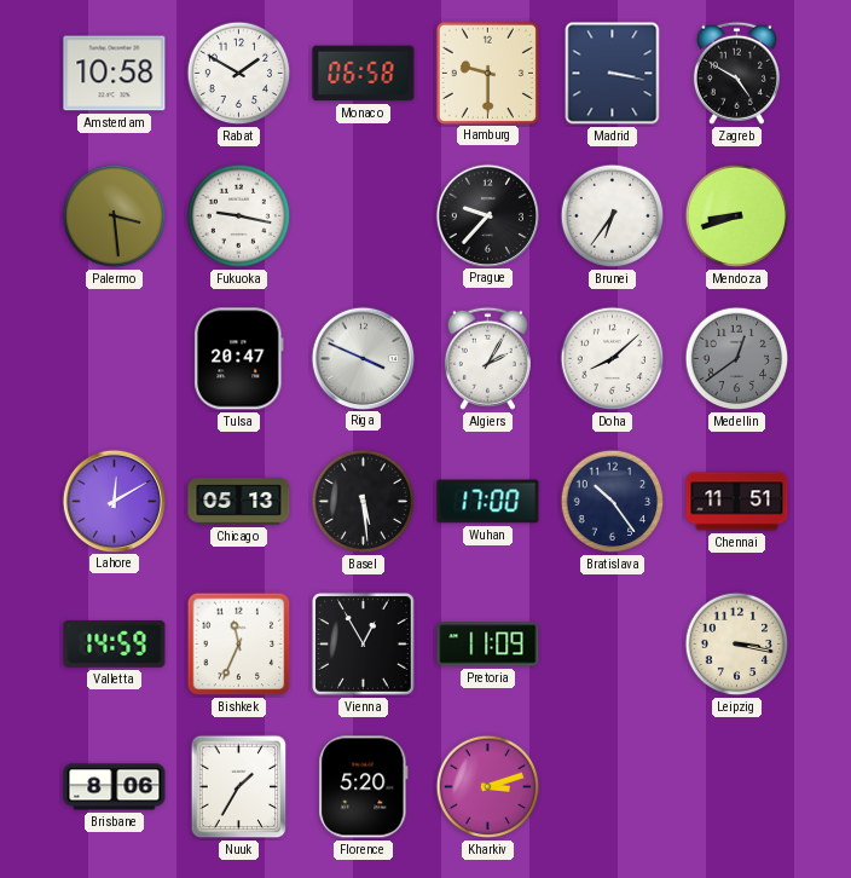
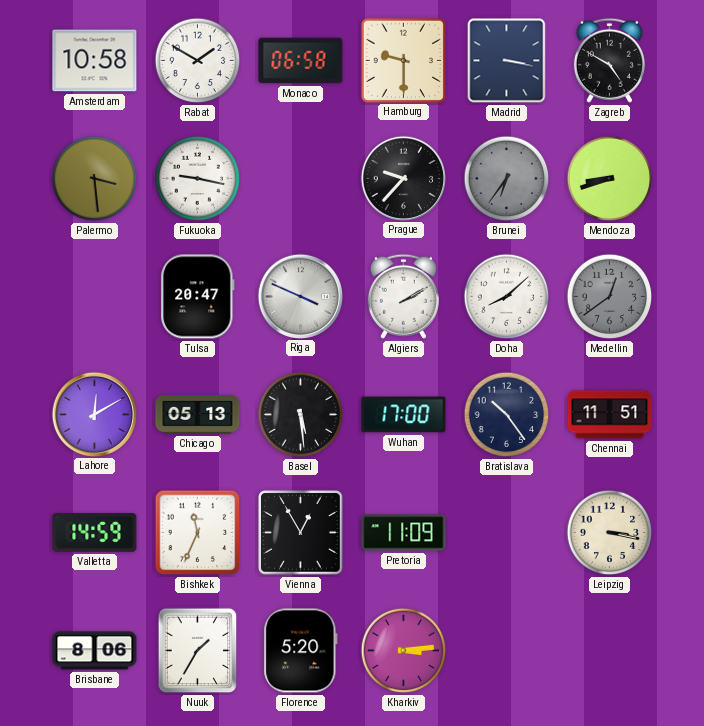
Brunei dial: white -> grey
Algiers: 2:05 -> 2:10
Kharkiv: 3:12 -> 3:14
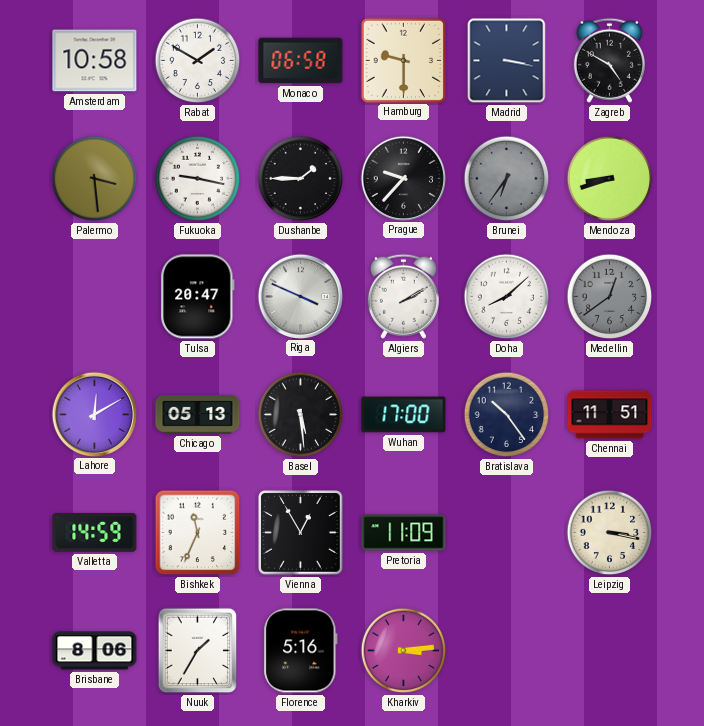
Dushanbe: none -> 1:45
Florence: 5:20 -> 5:16
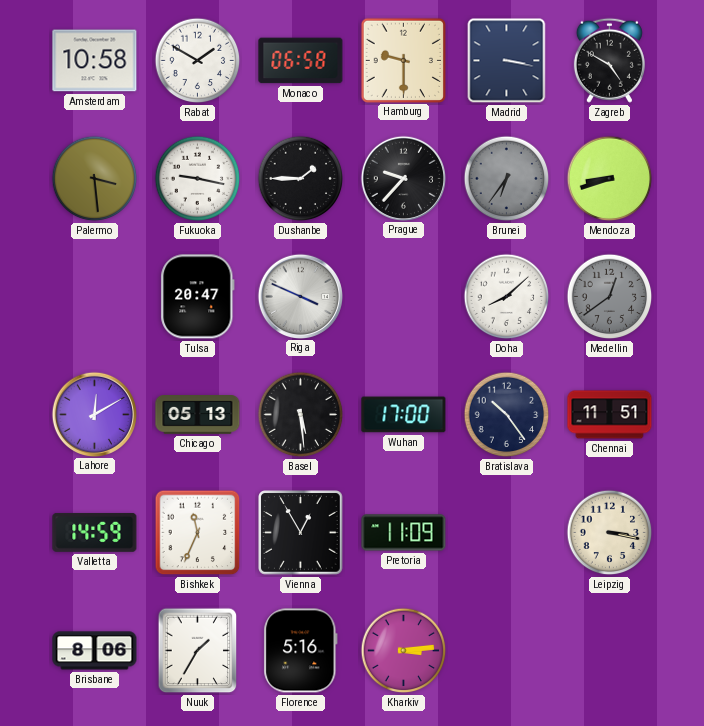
Algiers: 2:10 -> none
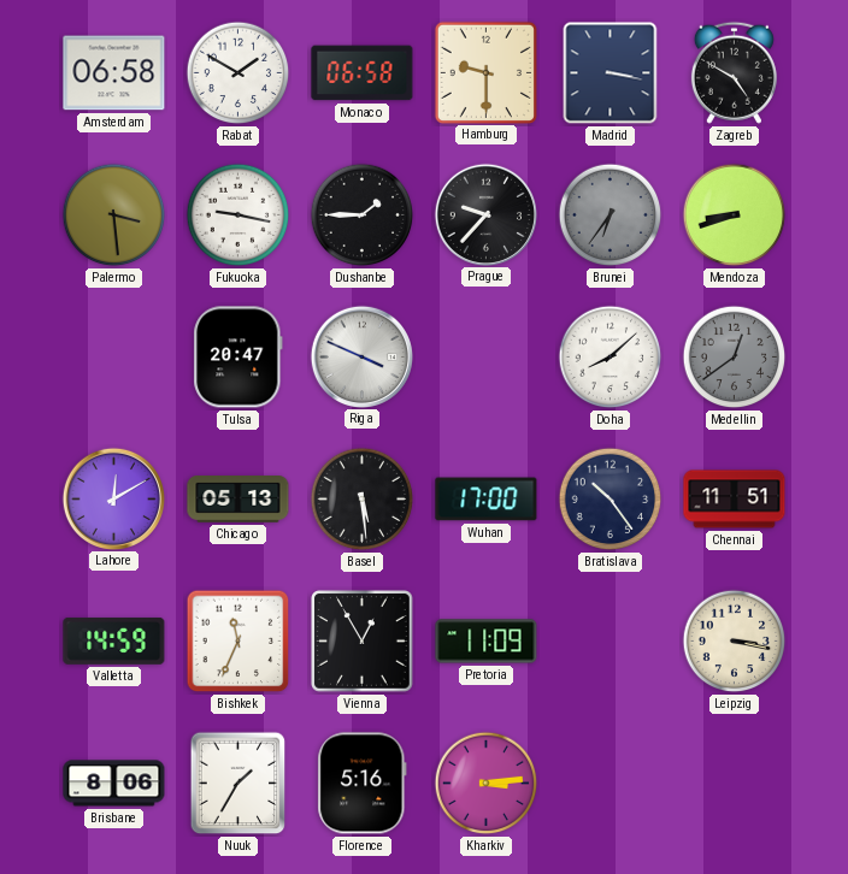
Amsterdam: 10:58 -> 06:58
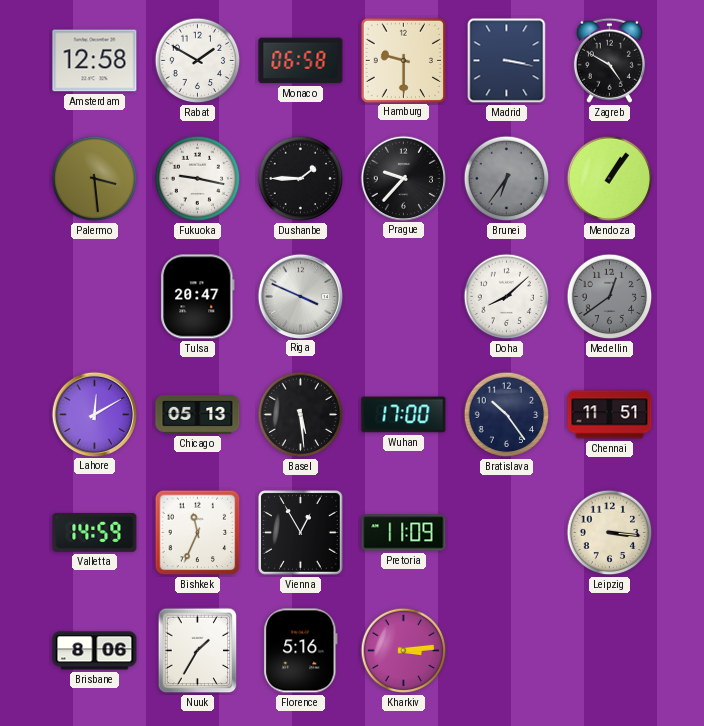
Amsterdam: 06:58 -> 12:58
Mendoza: 8:42 -> 1:06
Leipzig: 3:17 -> 3:16
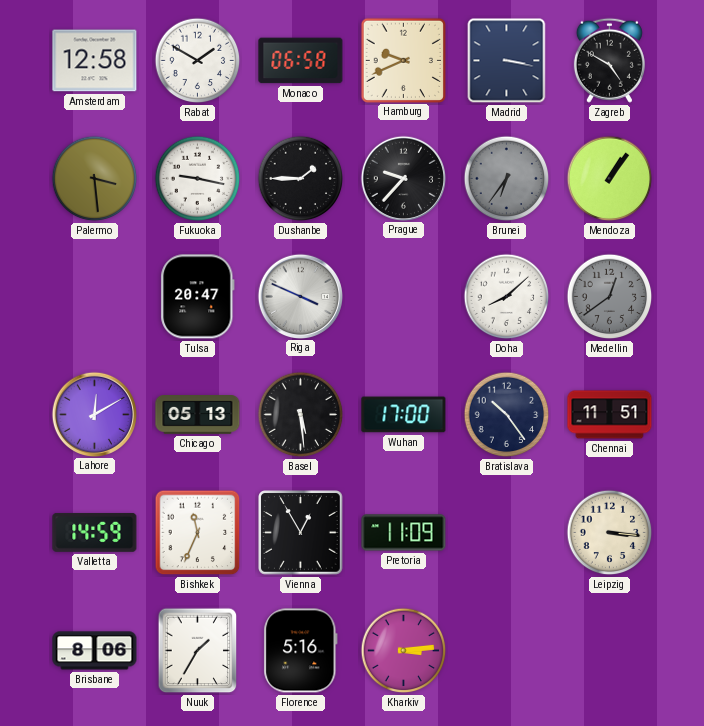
Hamburg: 9:30 -> 9:41
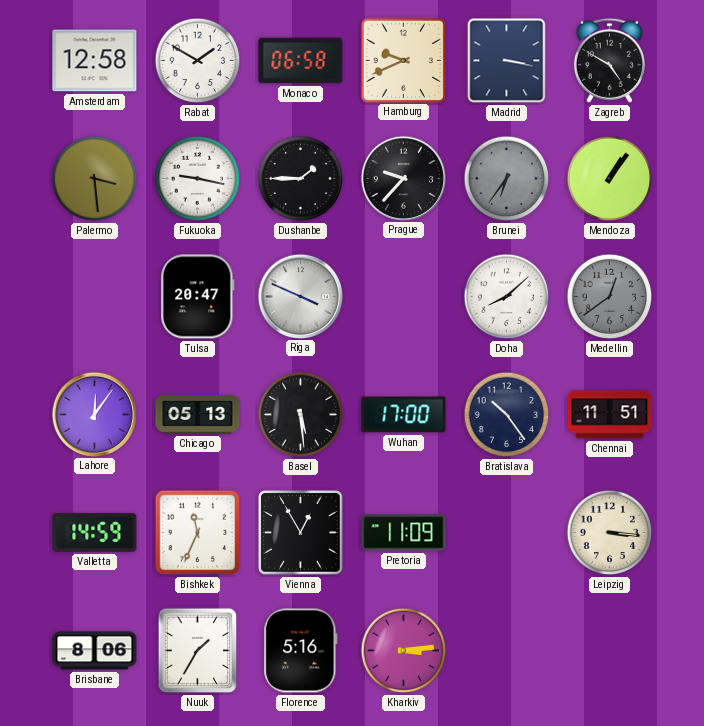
Lahore: 12:10 -> 12:06
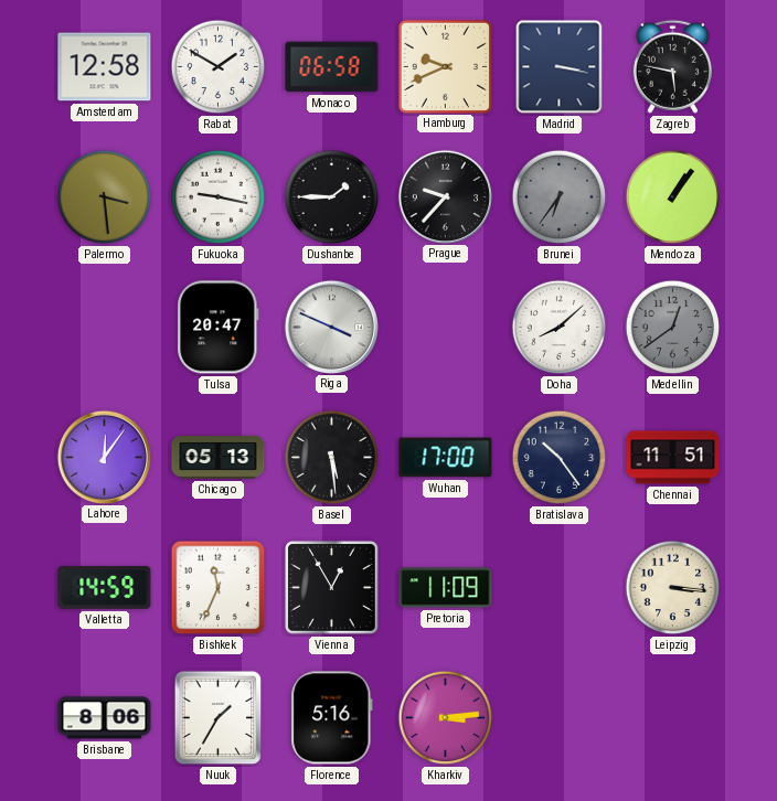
Zagreb: 4:50 -> 5:47
